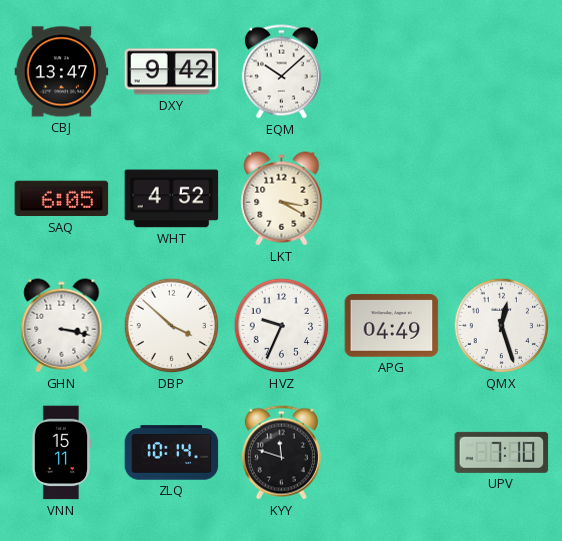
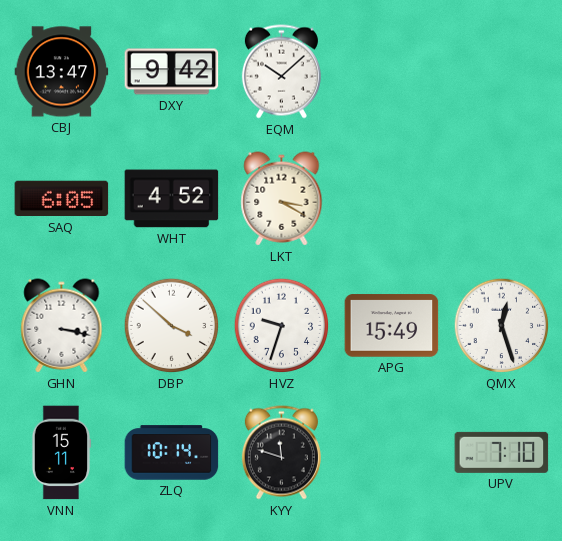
HVZ: 9:34 -> 9:33
APG: 04:49 -> 15:49
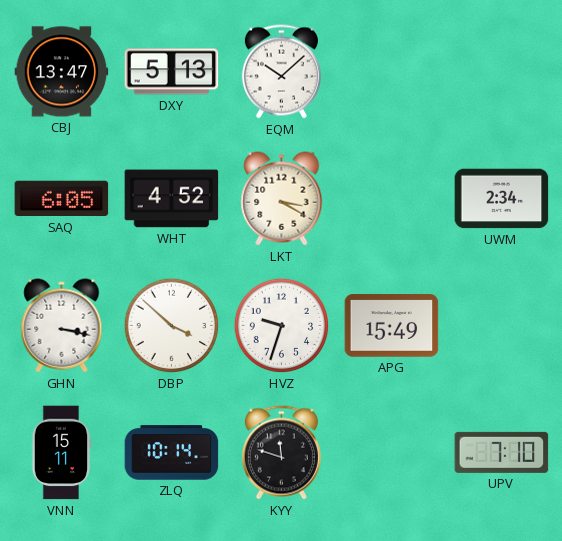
DXY: 9:42 -> 5:13
UWM: none -> 2:34
QMX: 12:27 -> none
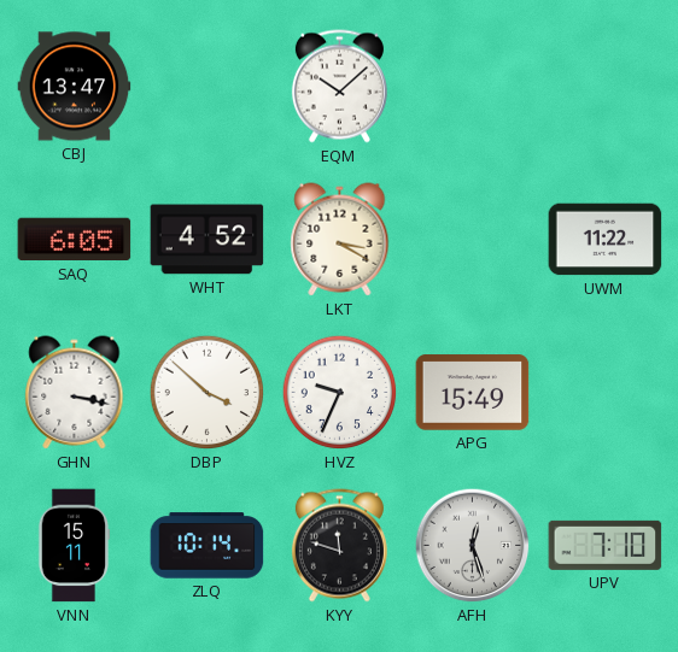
DXY: 5:13 -> none
UWM: 2:34 -> 11:22
HVZ: 9:33 -> 9:34
AFH: none -> 12:27
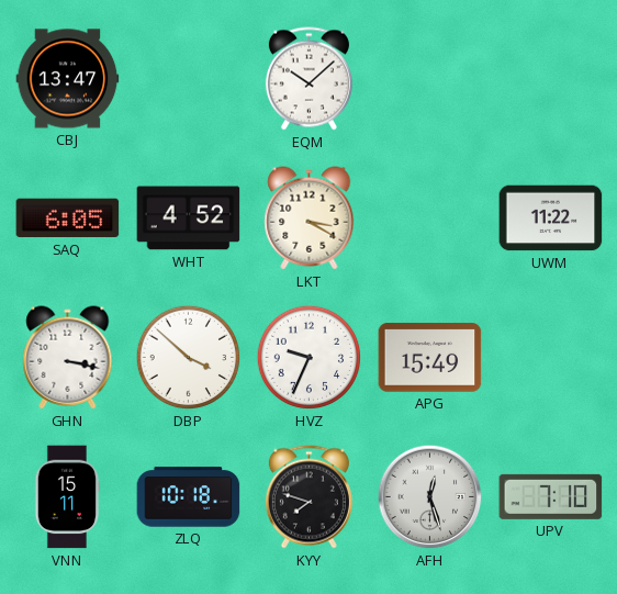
ZLQ: 10:14 -> 10:18
KYY: 11:48 -> 7:48
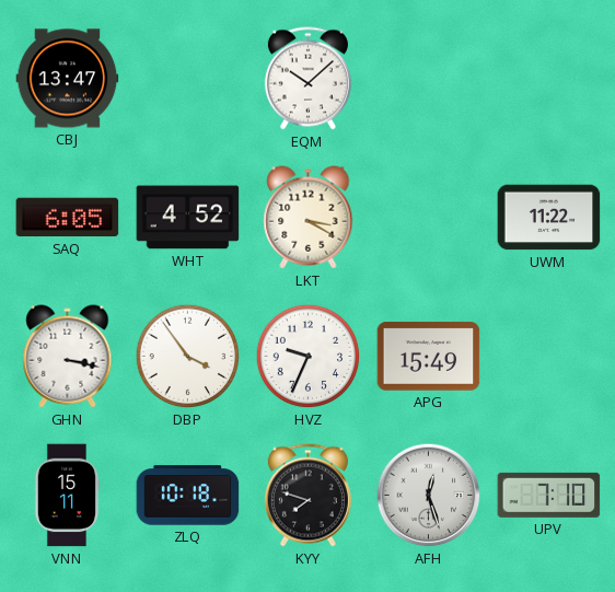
DBP: 3:52 -> 3:54
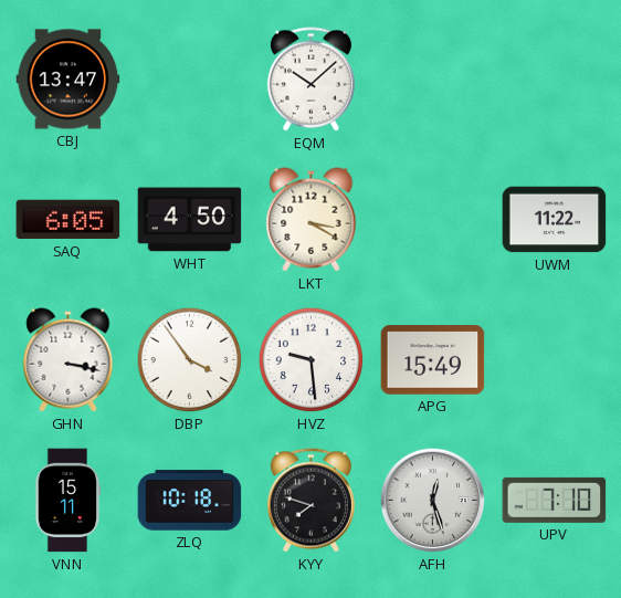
WHT: 4:52 -> 4:50
HVZ: 9:34 -> 9:29
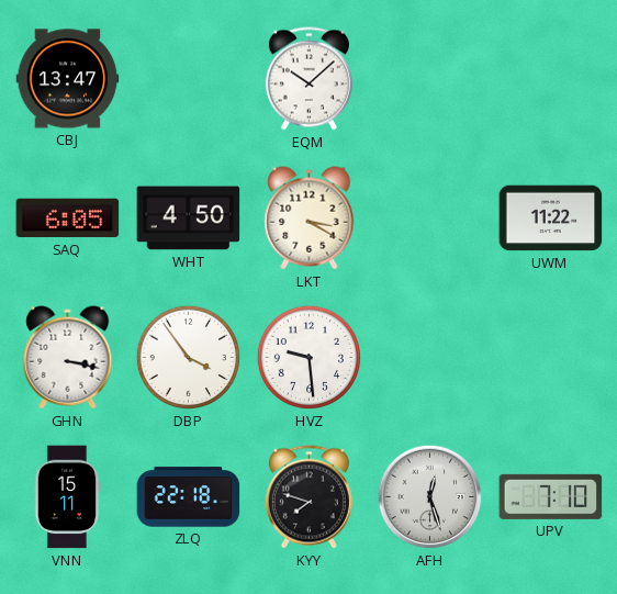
APG: 15:49 -> none
ZLQ: 10:18 -> 22:18
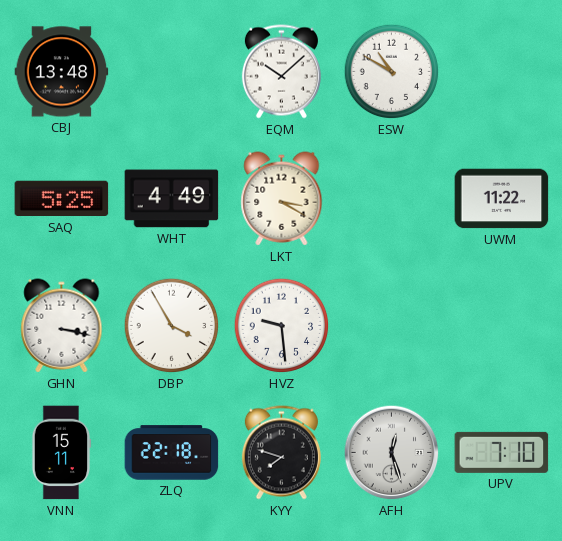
CBJ: 13:47 -> 13:48
ESW: none -> 10:50
SAQ: 6:05 -> 5:25
WHT: 4:50 -> 4:49
DBP: 3:54 -> 3:55
